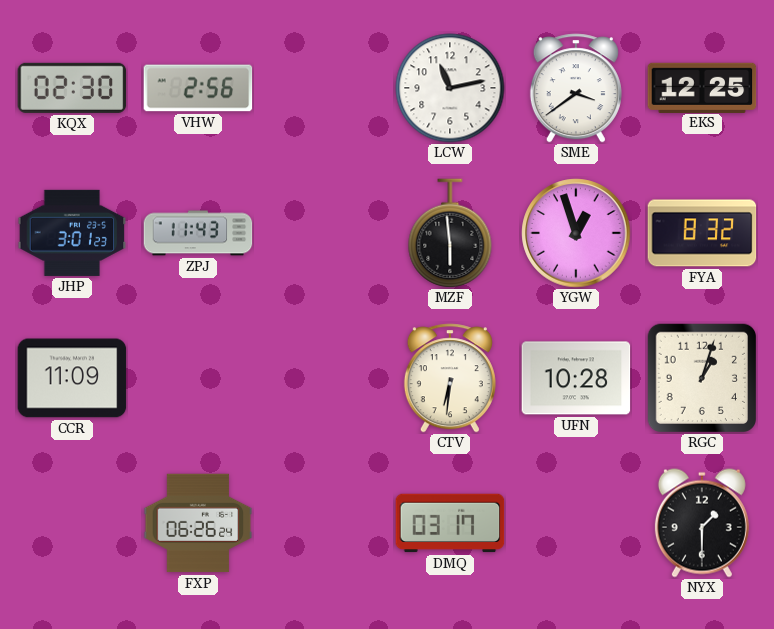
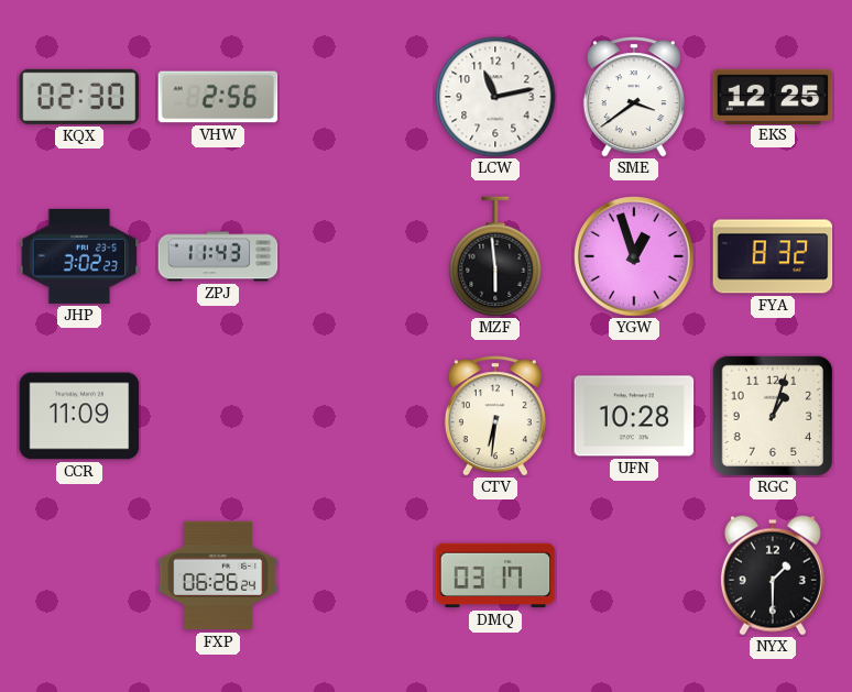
JHP: 3:01 -> 3:02
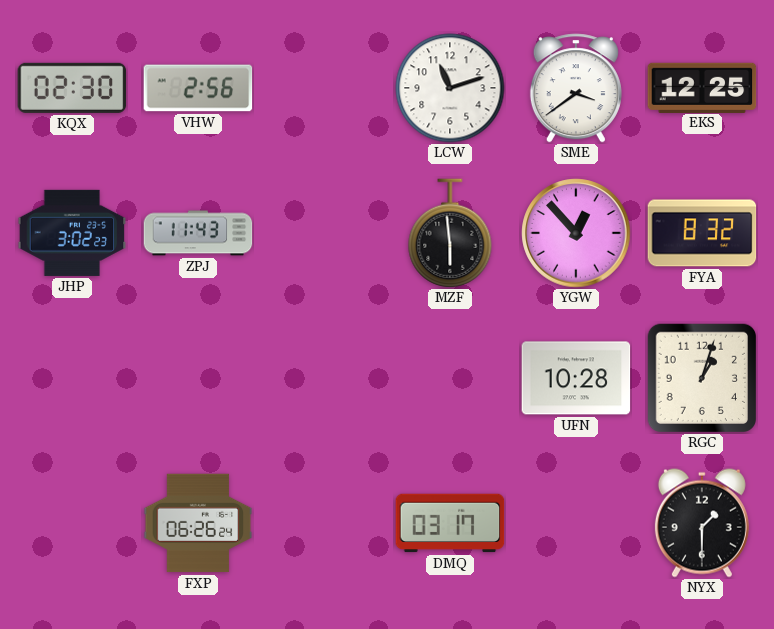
LCW: 11:13 -> 11:12
YGW: 12:57 -> 12:53
CCR: 11:09 -> none
CTV: 6:31 -> none
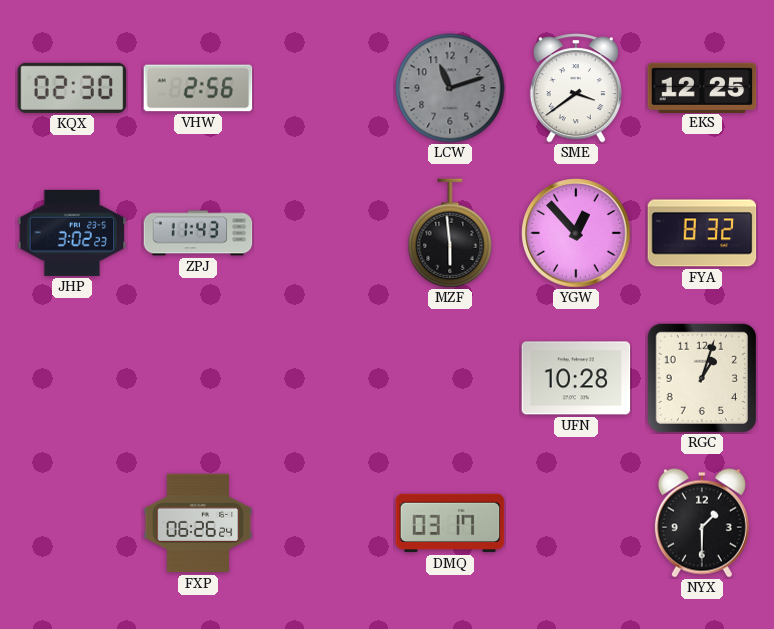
LCW dial: white -> grey
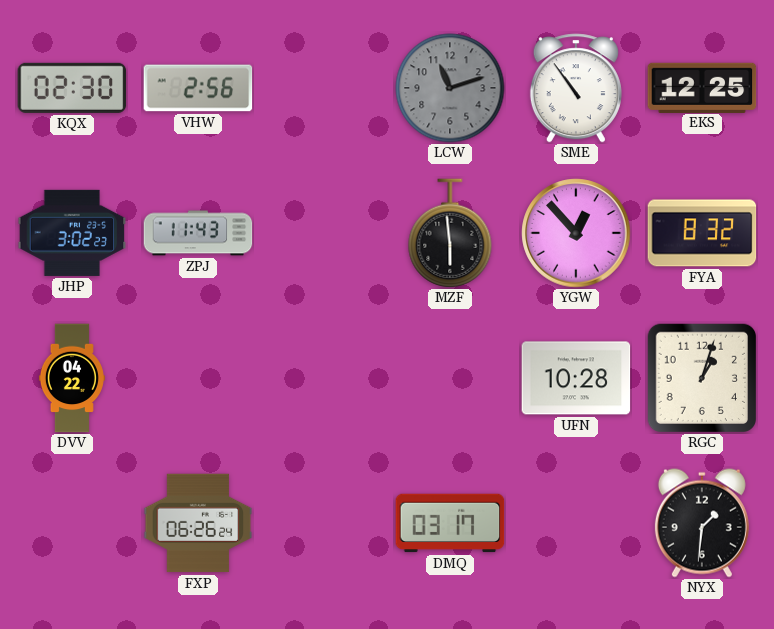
SME: 3:39 -> 10:54
DVV: none -> 04:22
NYX: 1:30 -> 1:31
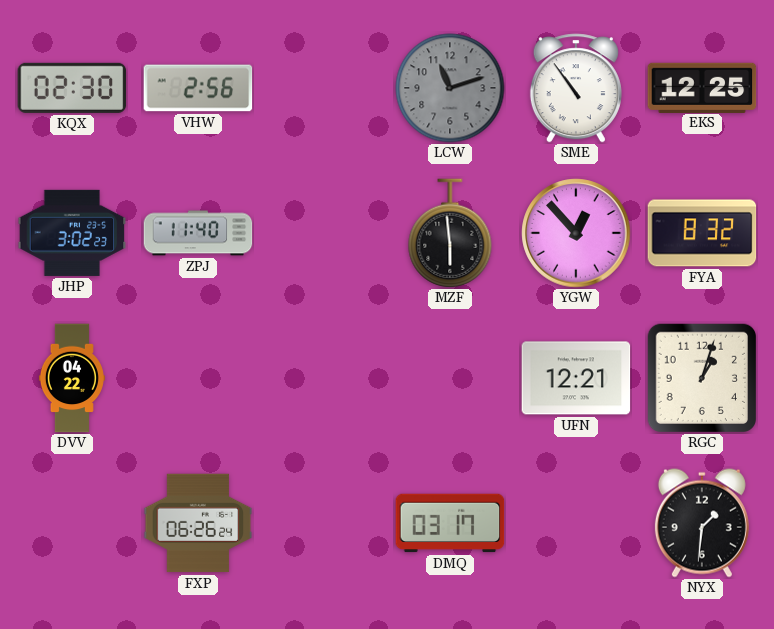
ZPJ: 11:43 -> 11:40
UFN: 10:28 -> 12:21
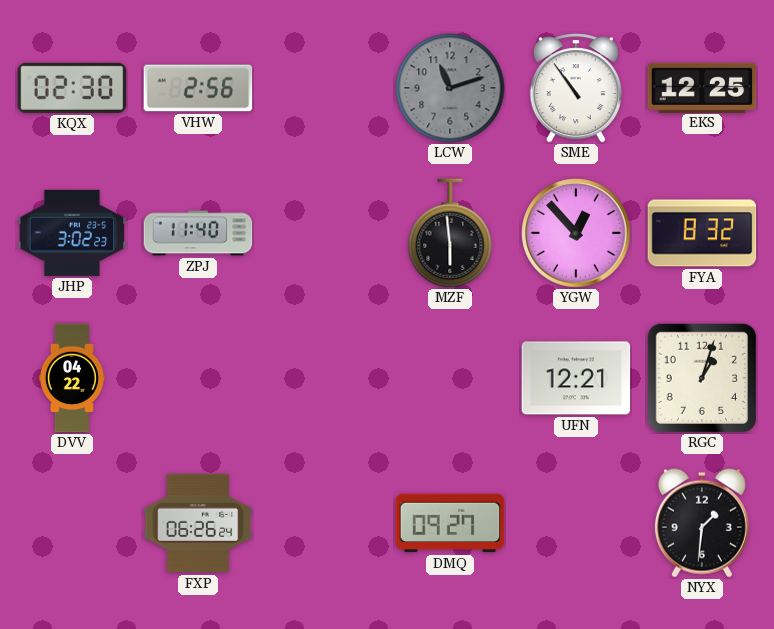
DMQ: 03:17 -> 09:27
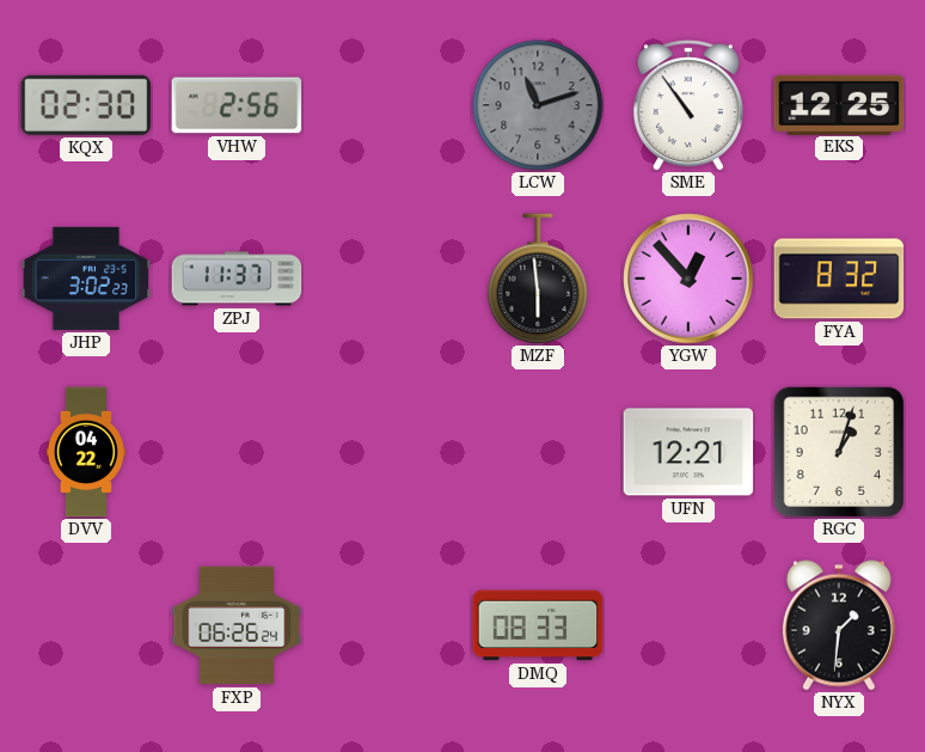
ZPJ: 11:40 -> 11:37
DMQ: 09:27 -> 08:33
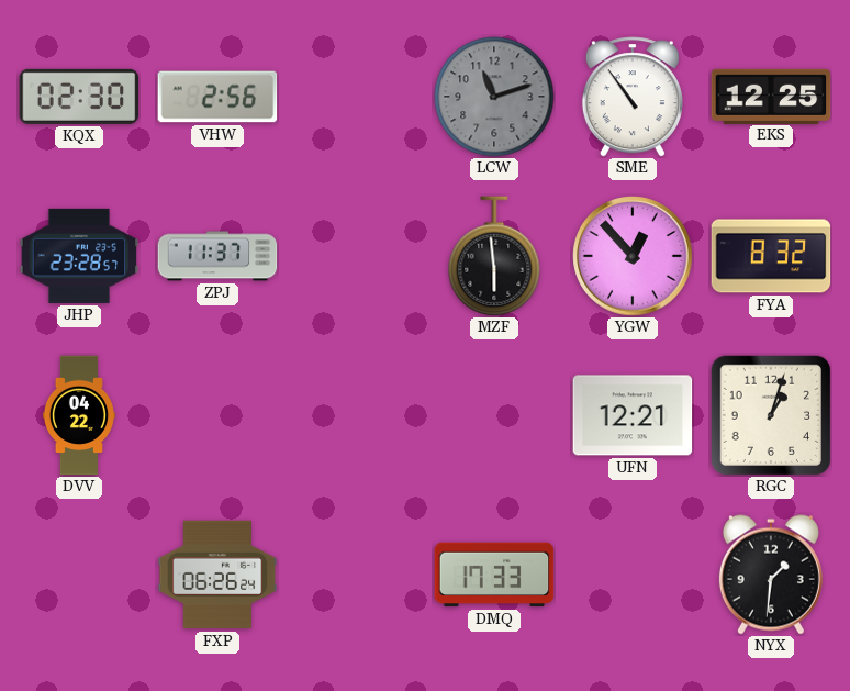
JHP: 3:02 -> 23:28
DMQ: 08:33 -> 17:33
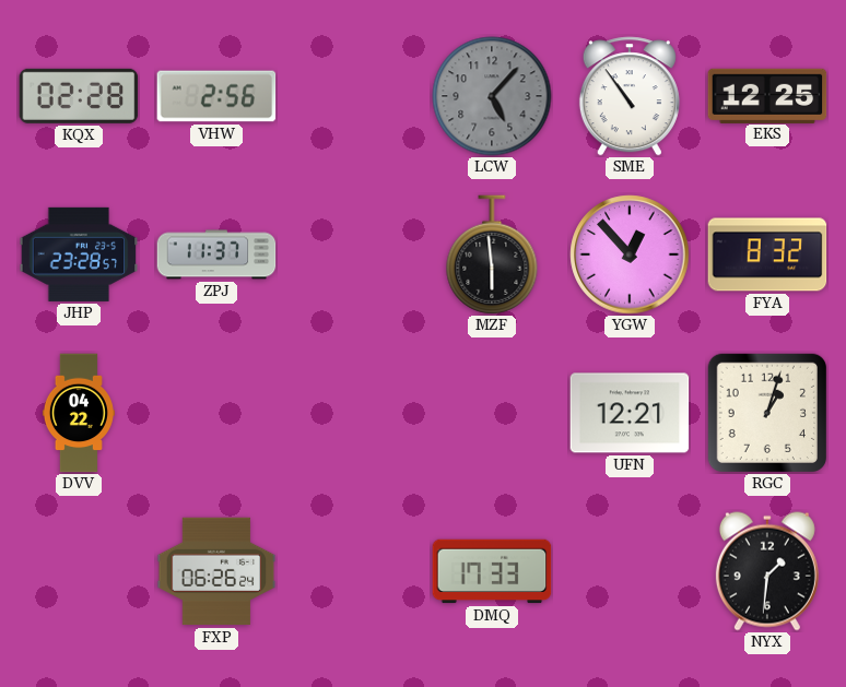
KQX: 02:30 -> 02:28
LCW: 11:12 -> 5:07
